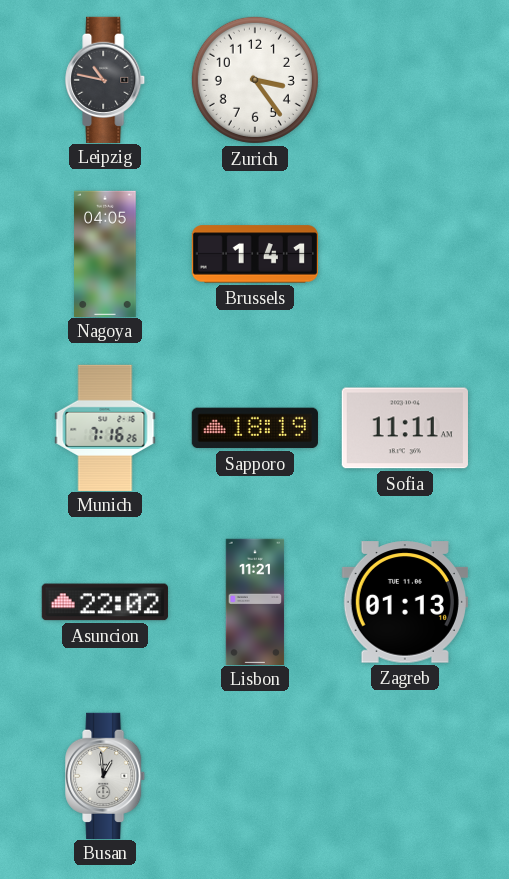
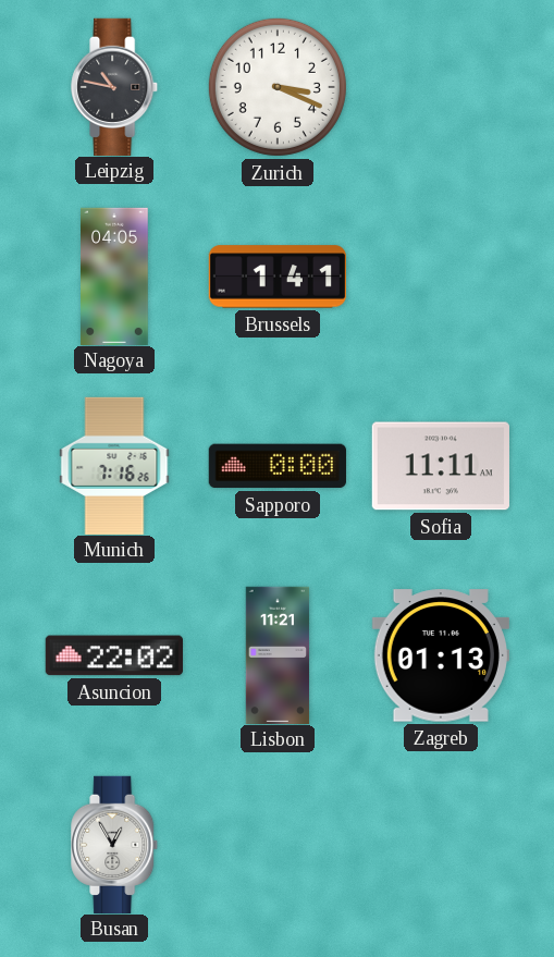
Zurich: 3:24 -> 3:19
Sapporo: 18:19 -> 0:00
Busan: 12:59 -> 12:55
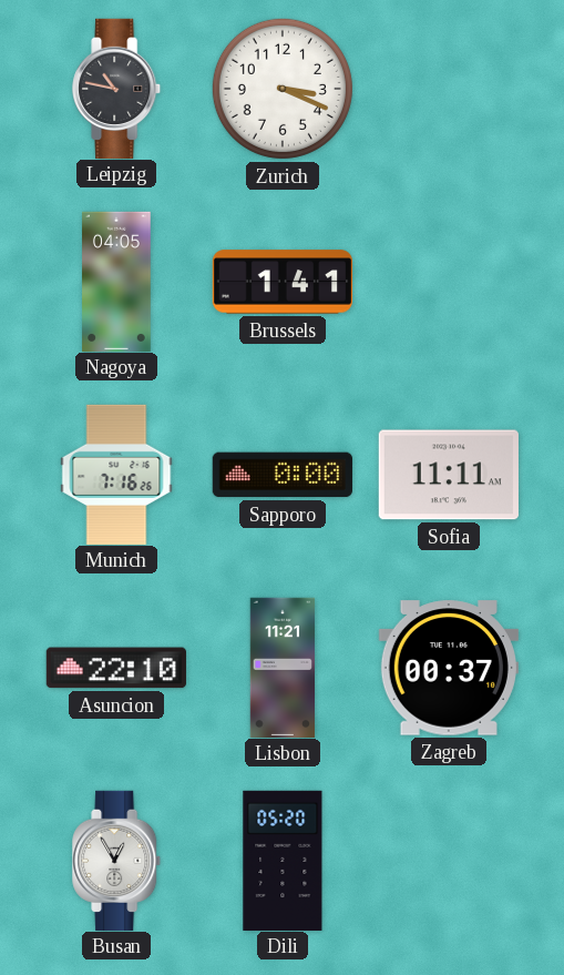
Asuncion: 22:02 -> 22:10
Zagreb: 01:13 -> 00:37
Dili: none -> 05:20
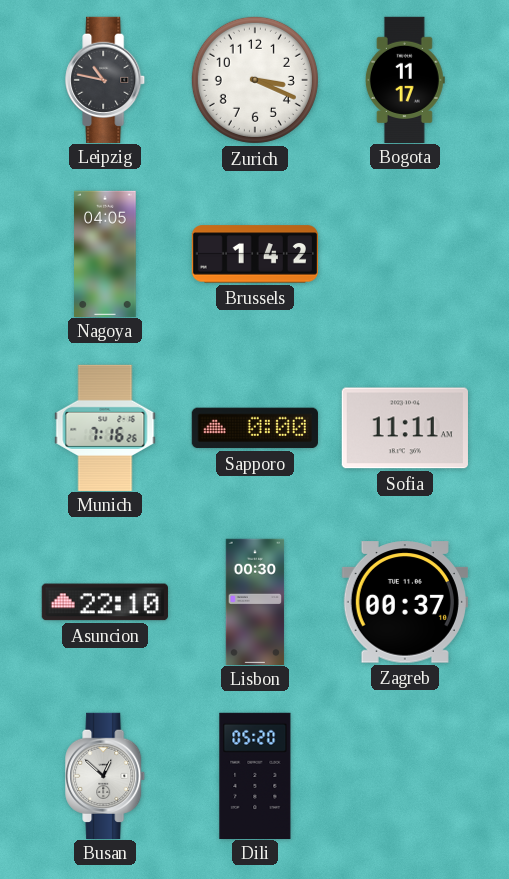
Bogota: none -> 11:17
Brussels: 1:41 -> 1:42
Lisbon: 11:21 -> 00:30
Busan: 12:55 -> 12:52
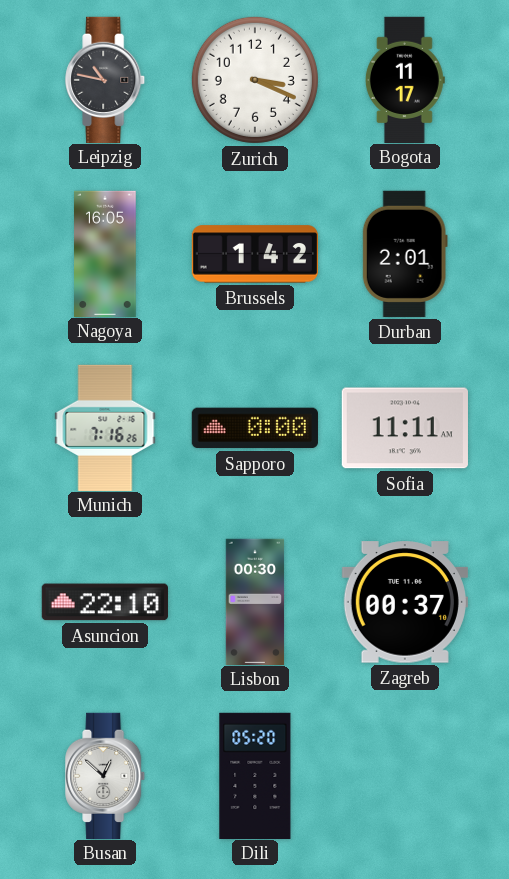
Nagoya: 04:05 -> 16:05
Durban: none -> 2:01
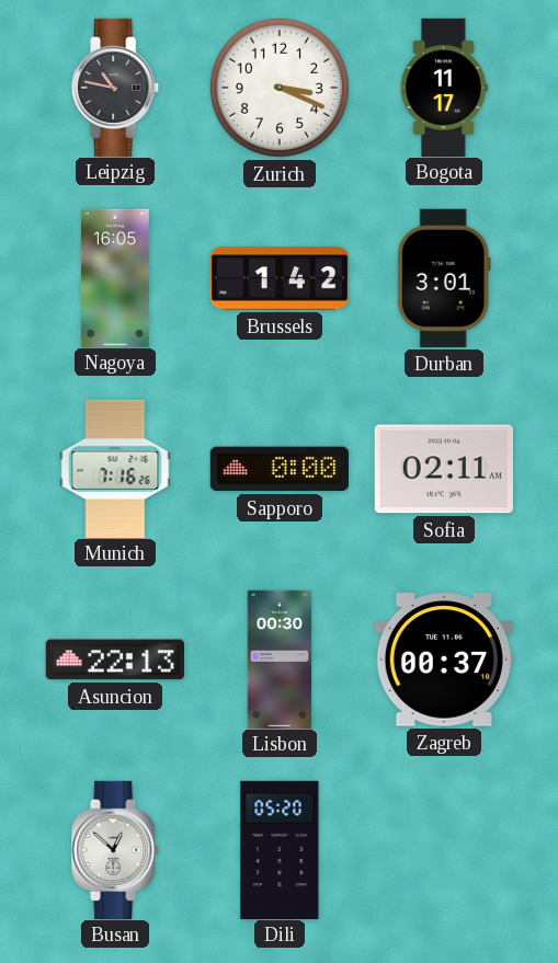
Durban: 2:01 -> 3:01
Sofia: 11:11 -> 02:11
Asuncion: 22:10 -> 22:13
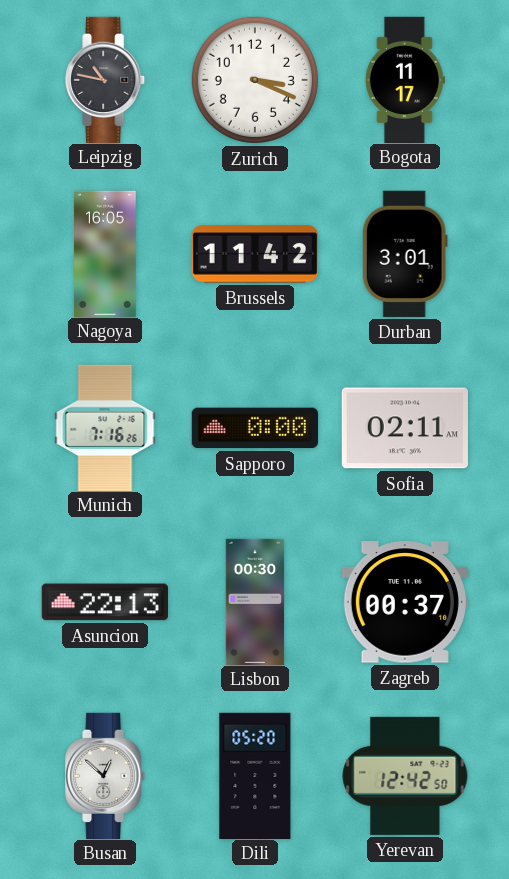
Brussels: 1:42 -> 11:42
Yerevan: none -> 12:42
